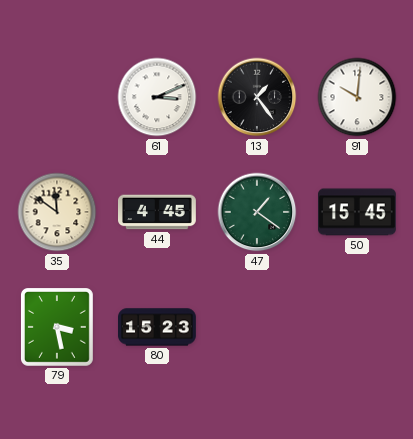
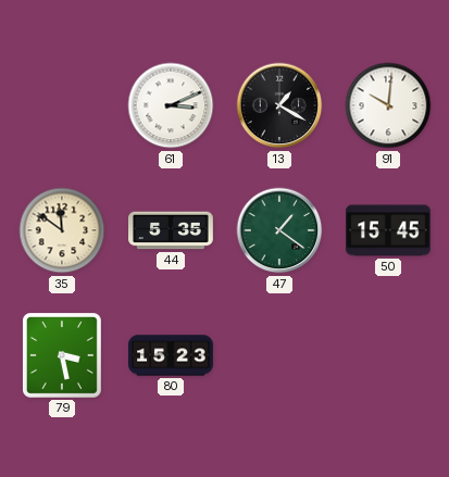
13: 1:24 -> 1:20
44: 4:45 -> 5:35
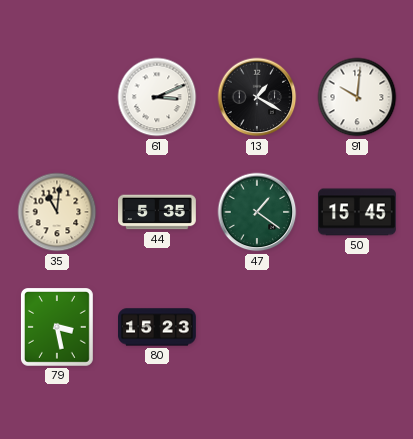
35: 11:51 -> 11:01
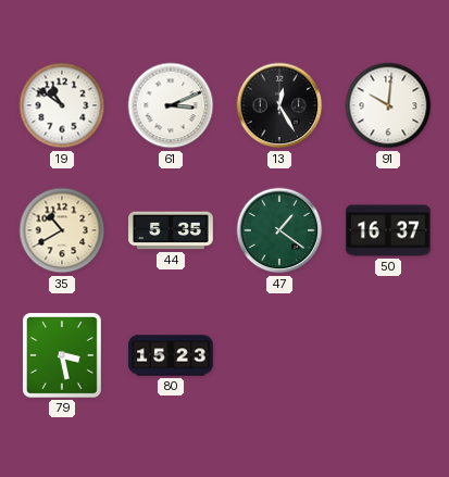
19: none -> 10:51
13: 1:20 -> 12:25
35: 11:01 -> 10:40
50: 15:45 -> 16:37
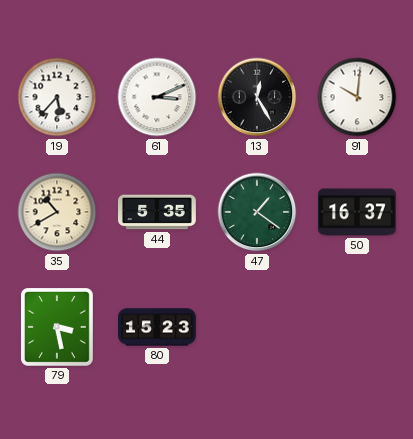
19: 10:51 -> 5:37
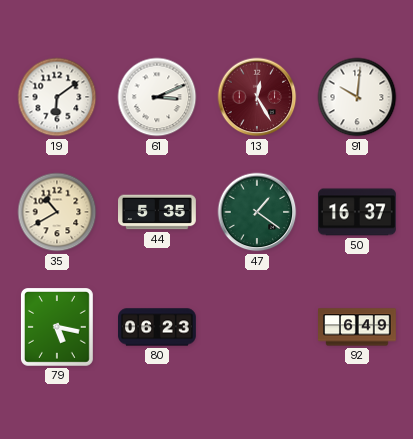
19: 5:37 -> 6:09
13 dial: black -> burgundy
79: 3:28 -> 5:17
80: 15:23 -> 06:23
92: none -> 6:49
